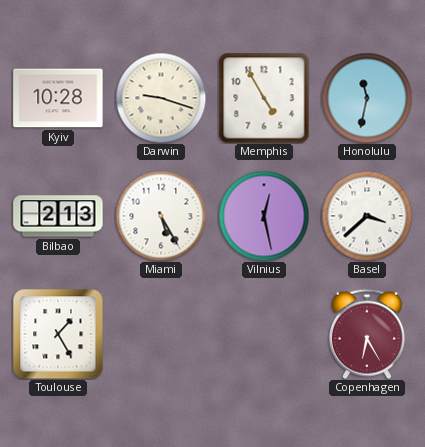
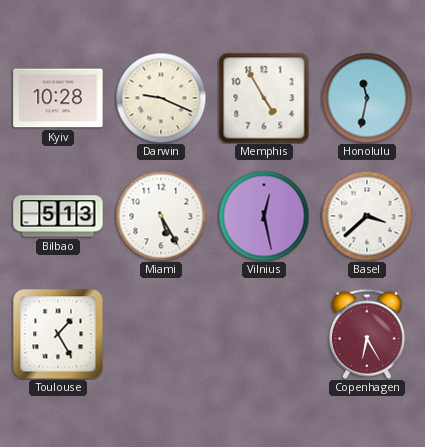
Darwin: 9:18 -> 9:19
Bilbao: 2:13 -> 5:13
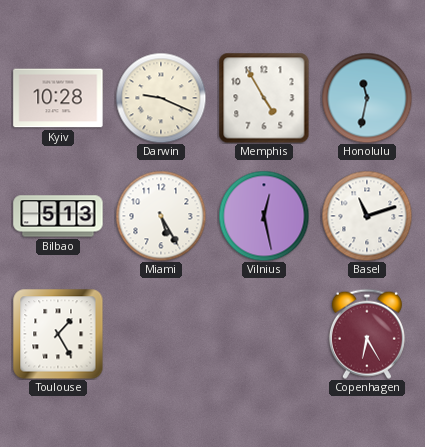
Basel: 3:38 -> 11:12
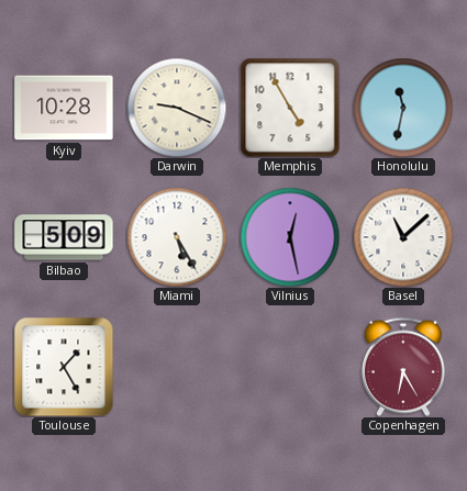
Bilbao: 5:13 -> 5:09
Basel: 11:12 -> 11:08
